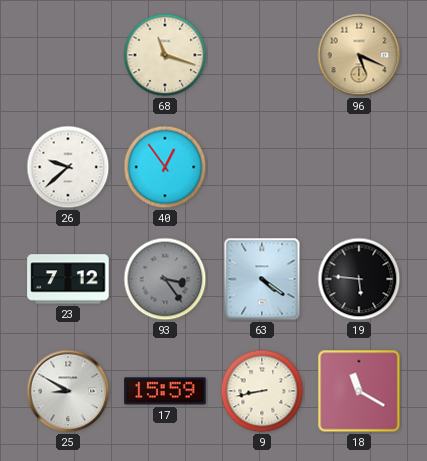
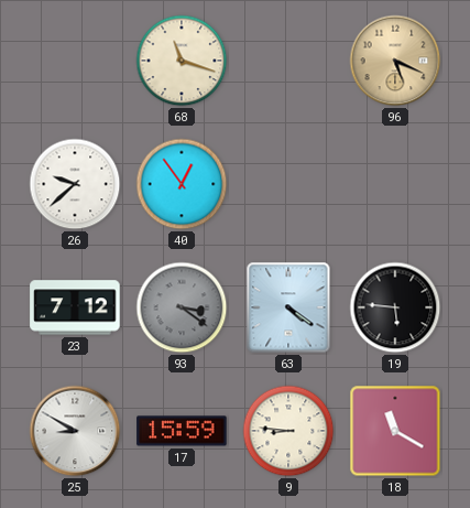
93: 3:24 -> 3:21
9: 8:43 -> 8:46
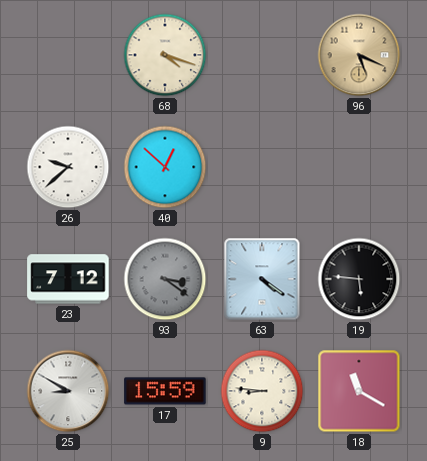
68: 11:18 -> 4:18
40: 12:54 -> 12:52
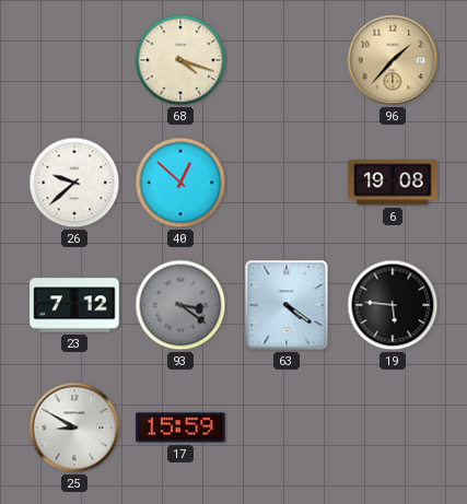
96: 5:19 -> 1:37
6: none -> 19:08
9: 8:46 -> none
18: 11:20 -> none
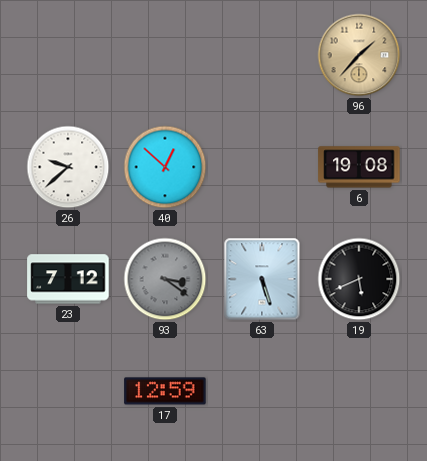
68: 4:18 -> none
63: 4:21 -> 5:27
19: 5:46 -> 5:41
25: 8:50 -> none
17: 15:59 -> 12:59
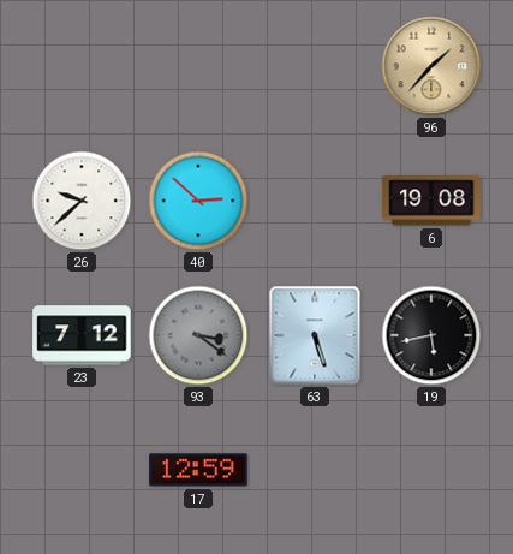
40: 12:52 -> 2:52
19: 5:41 -> 5:43
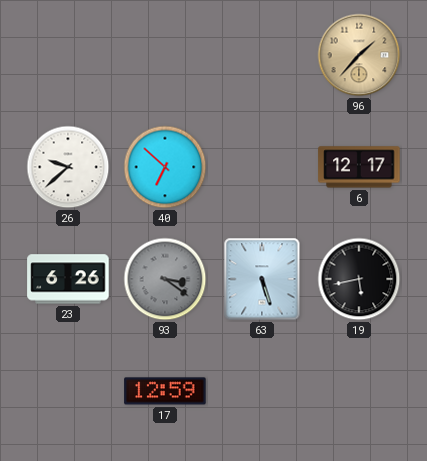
40: 2:52 -> 6:52
6: 19:08 -> 12:17
23: 7:12 -> 6:26
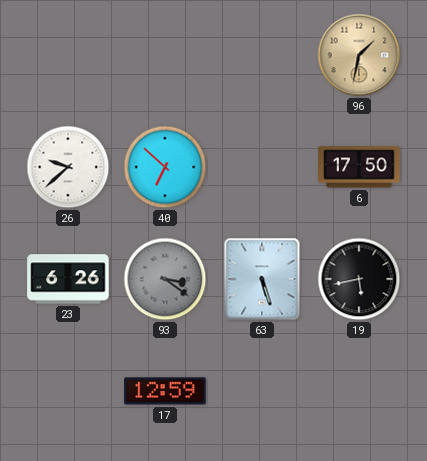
96: 1:37 -> 1:32
6: 12:17 -> 17:50
